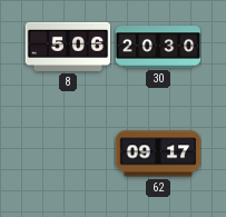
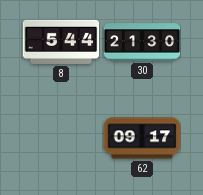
8: 5:06 -> 5:44
30: 20:30 -> 21:30
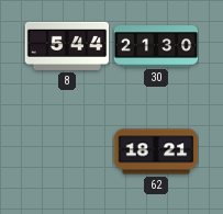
62: 09:17 -> 18:21
